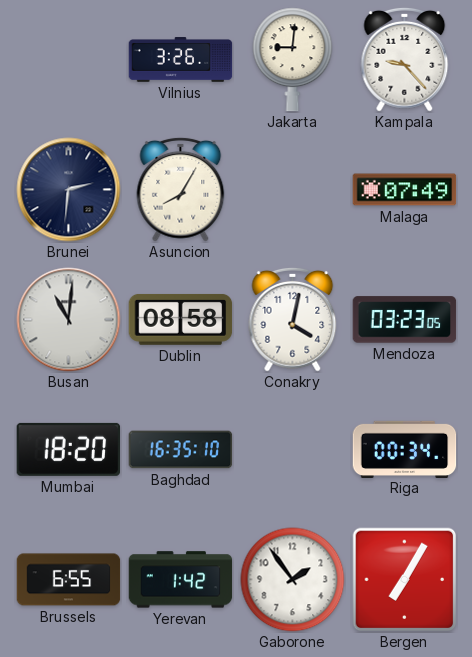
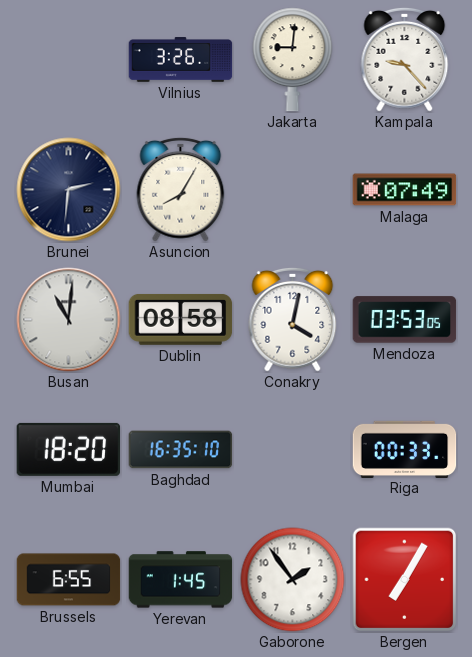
Mendoza: 03:23 -> 03:53
Riga: 00:34 -> 00:33
Yerevan: 1:42 -> 1:45
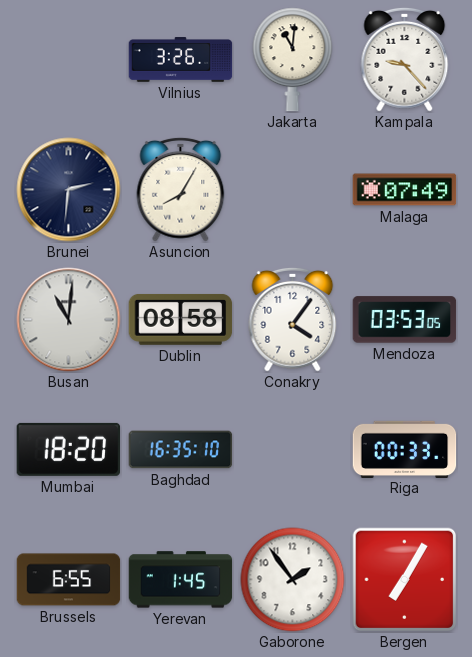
Jakarta: 9:01 -> 11:01
Conakry: 4:02 -> 4:06
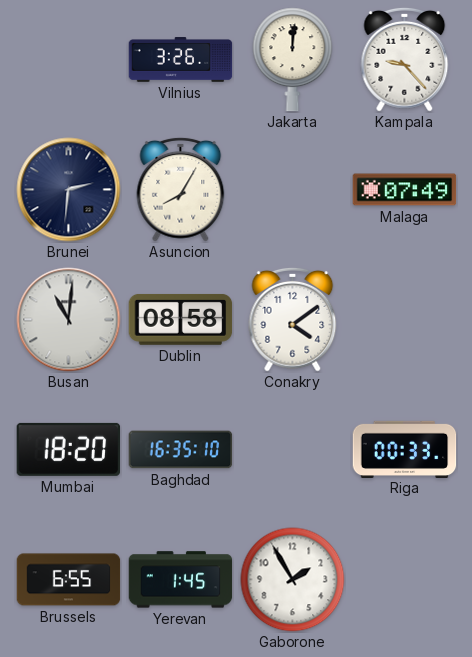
Jakarta: 11:01 -> 12:01
Conakry: 4:06 -> 4:09
Mendoza: 03:53 -> none
Gaborone: 1:54 -> 1:55
Bergen: 7:05 -> none
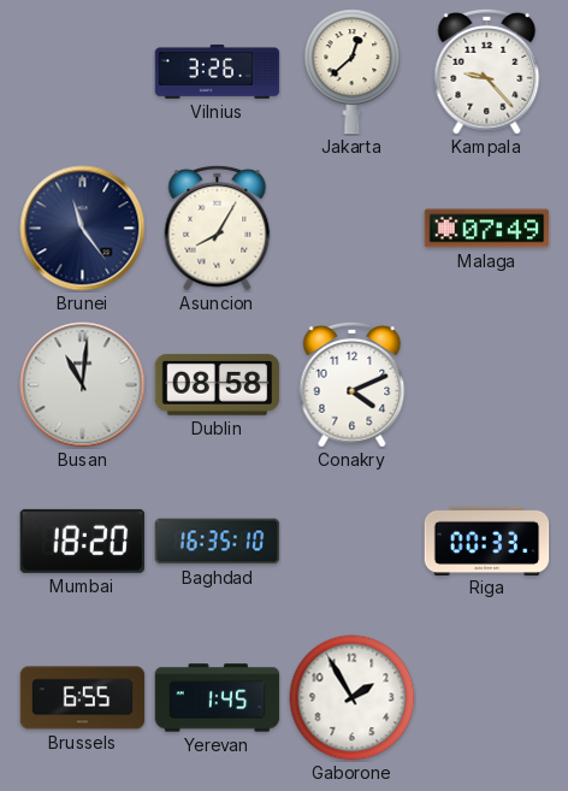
Jakarta: 12:01 -> 12:38
Brunei: 2:31 -> 11:24
Conakry: 4:09 -> 4:11
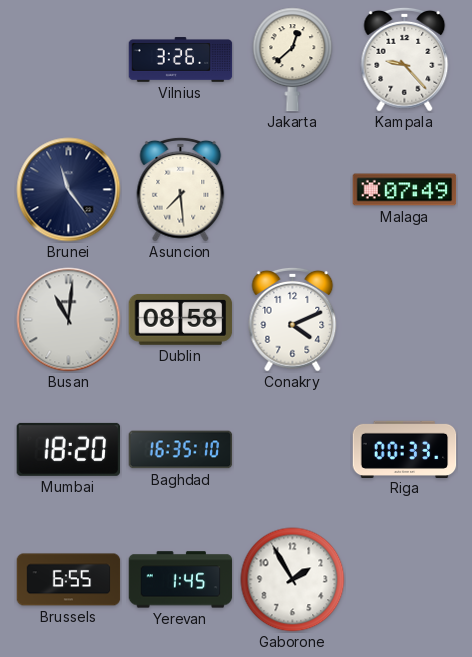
Asuncion: 8:05 -> 7:29
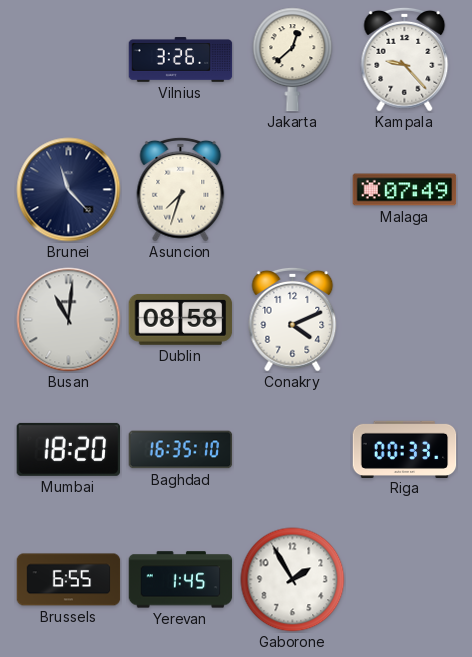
Brunei: 11:24 -> 11:23
Asuncion: 7:29 -> 7:33
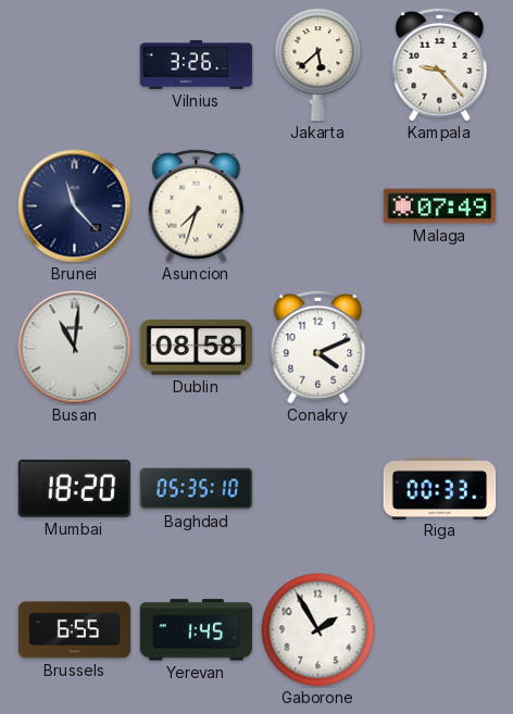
Jakarta: 12:38 -> 5:38
Baghdad: 16:35 -> 05:35
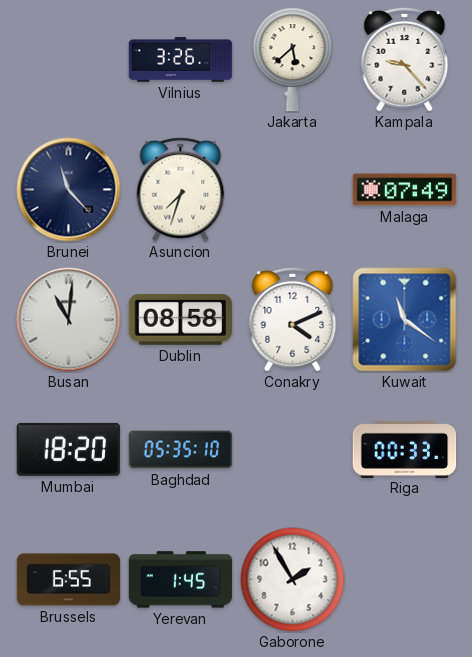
Kuwait: none -> 11:21
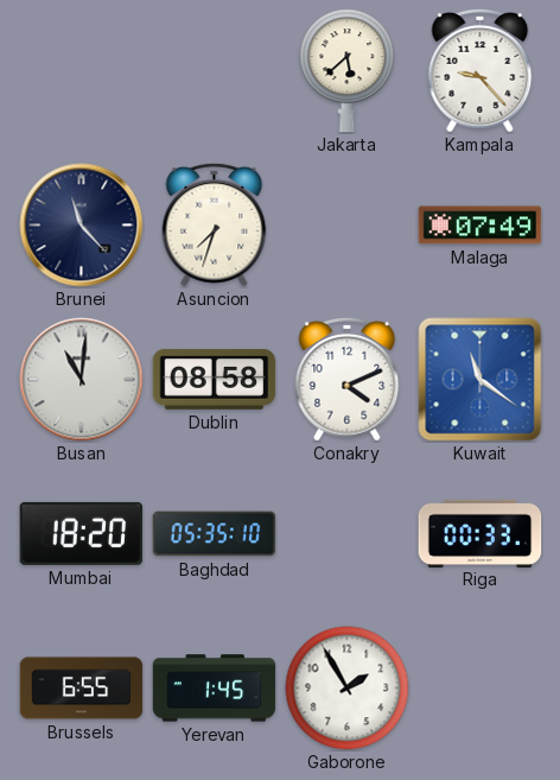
Vilnius: 3:26 -> none
